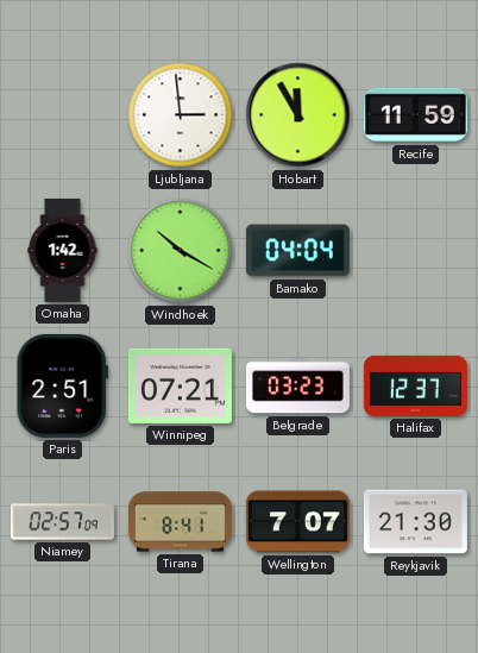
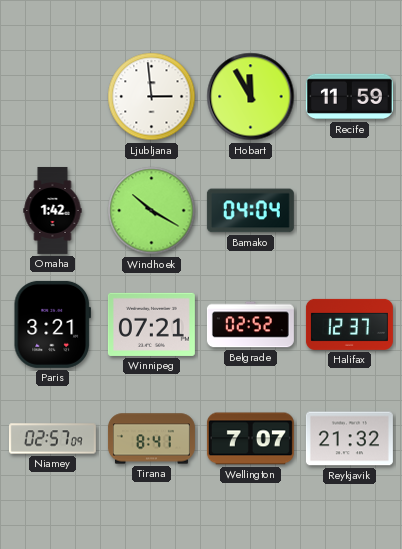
Paris: 2:51 -> 3:21
Belgrade: 03:23 -> 02:52
Reykjavik: 21:30 -> 21:32
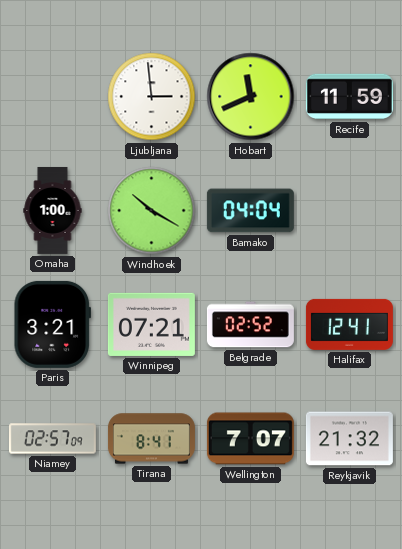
Hobart: 11:55 -> 11:41
Omaha: 1:42 -> 1:00
Halifax: 12:37 -> 12:41
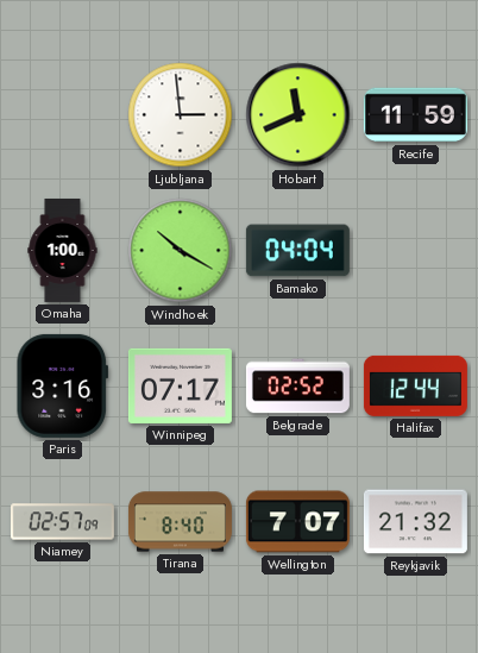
Paris: 3:21 -> 3:16
Winnipeg: 07:21 -> 07:17
Halifax: 12:41 -> 12:44
Tirana: 8:41 -> 8:40
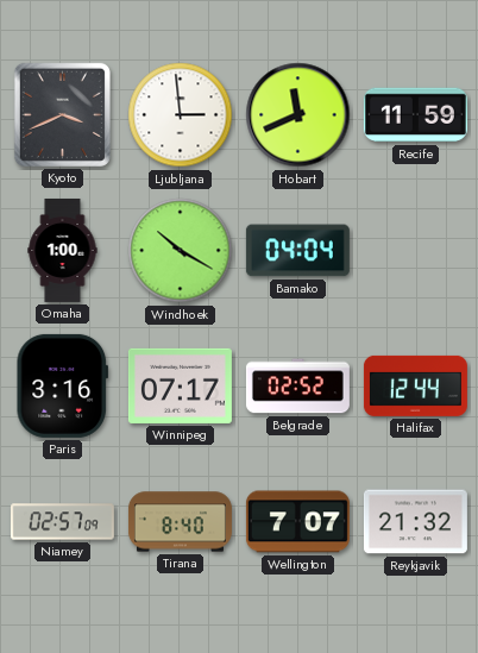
Kyoto: none -> 3:41
